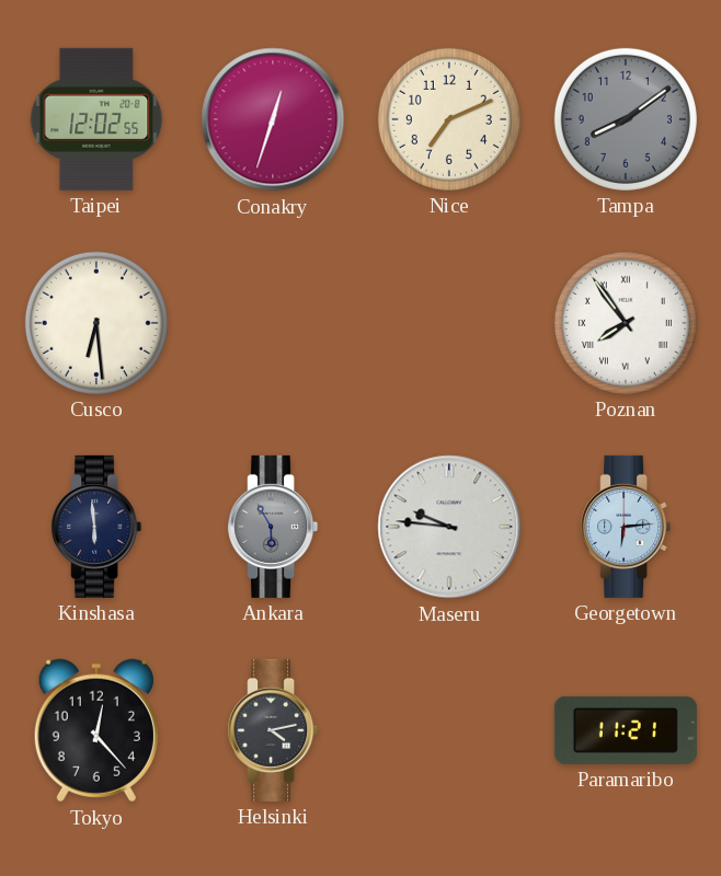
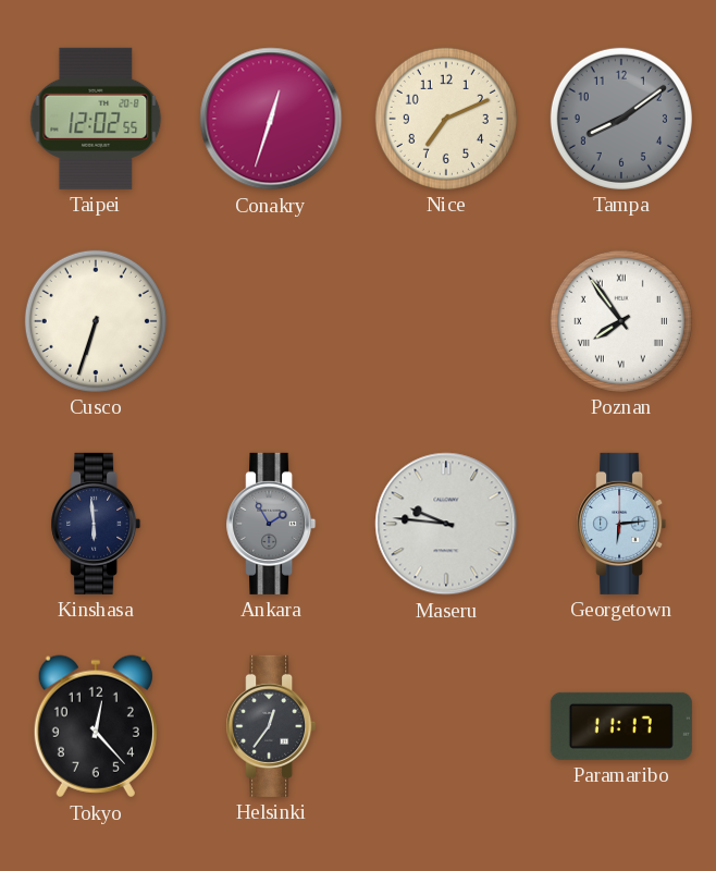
Cusco: 6:29 -> 6:33
Ankara: 5:55 -> 1:55
Helsinki: 4:13 -> 12:36
Paramaribo: 11:21 -> 11:17
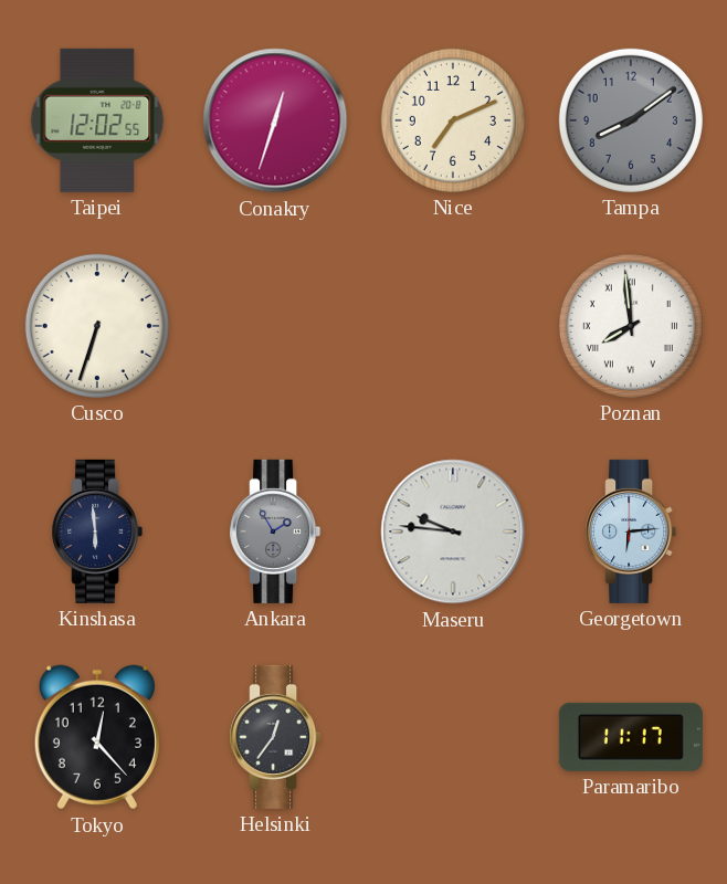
Poznan: 7:54 -> 7:59
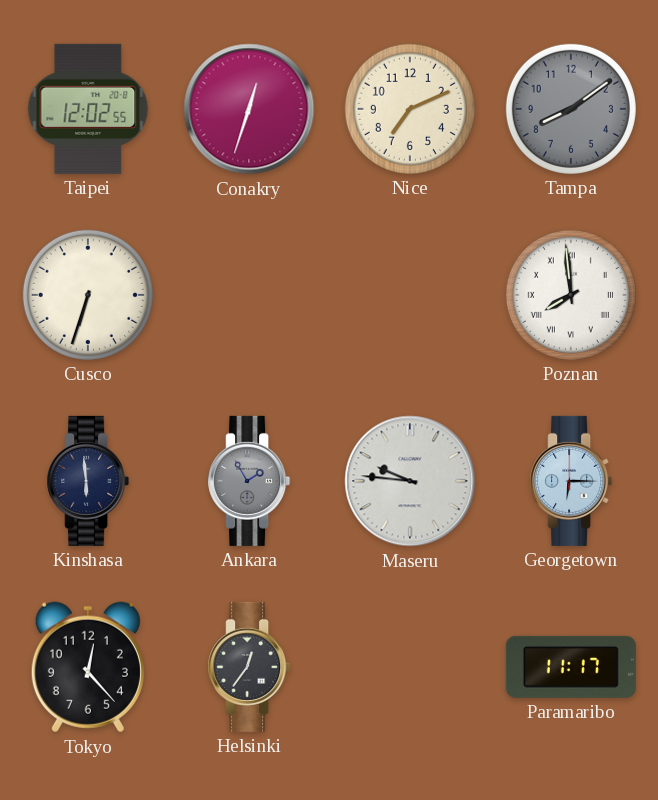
Georgetown: 6:14 -> 6:15
